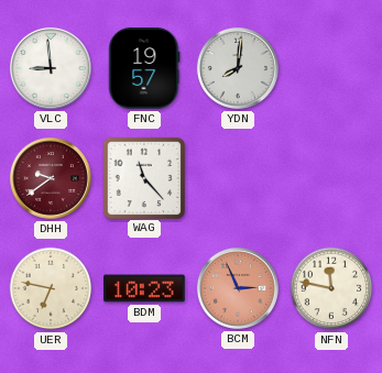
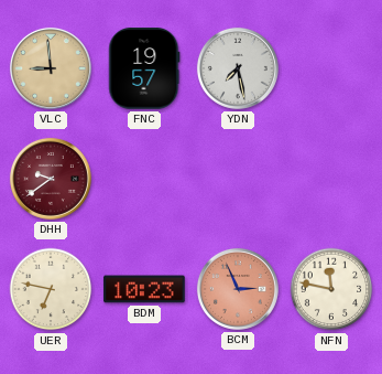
VLC dial: white -> champagne
YDN: 8:01 -> 7:28
WAG: 11:23 -> none
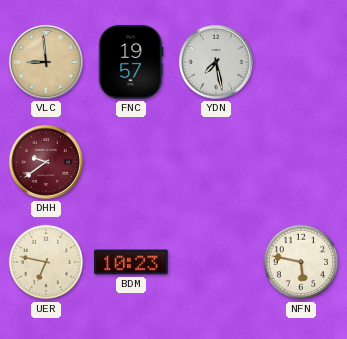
BCM: 2:56 -> none
NFN: 11:47 -> 5:47
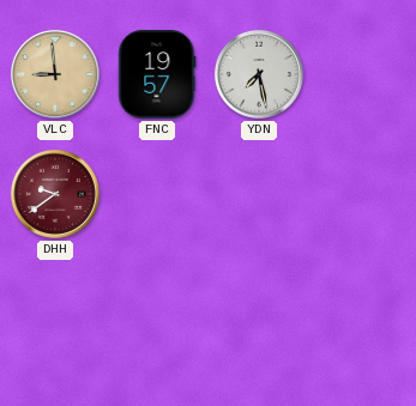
UER: 6:47 -> none
BDM: 10:23 -> none
NFN: 5:47 -> none
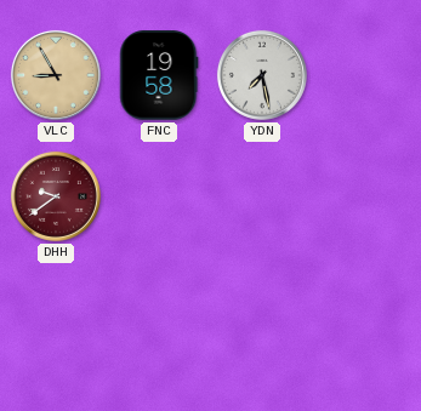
VLC: 8:59 -> 8:55
FNC: 19:57 -> 19:58
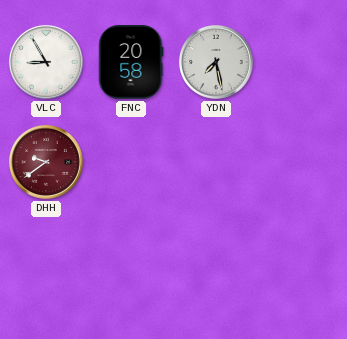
VLC dial: champagne -> white
FNC: 19:58 -> 20:58
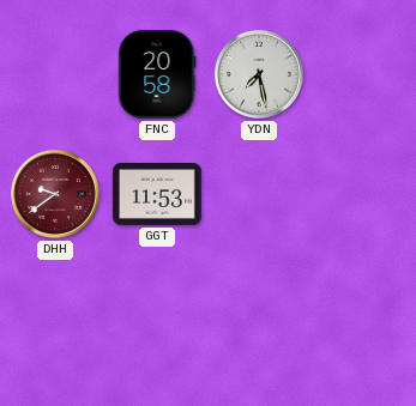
VLC: 8:55 -> none
GGT: none -> 11:53
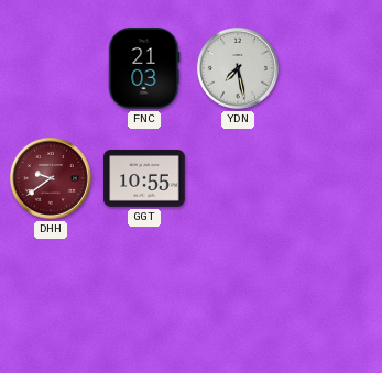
FNC: 20:58 -> 21:03
GGT: 11:53 -> 10:55
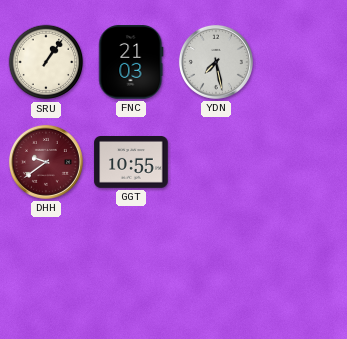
SRU: none -> 1:06
